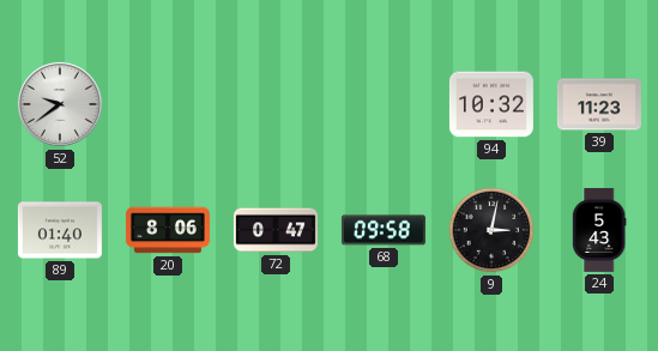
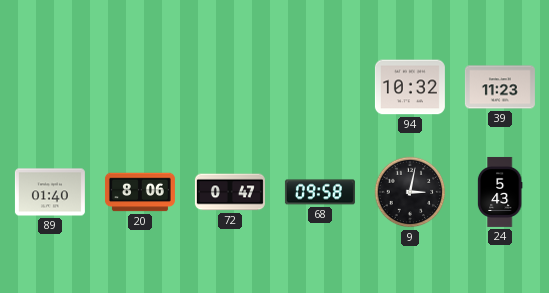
52: 9:39 -> none
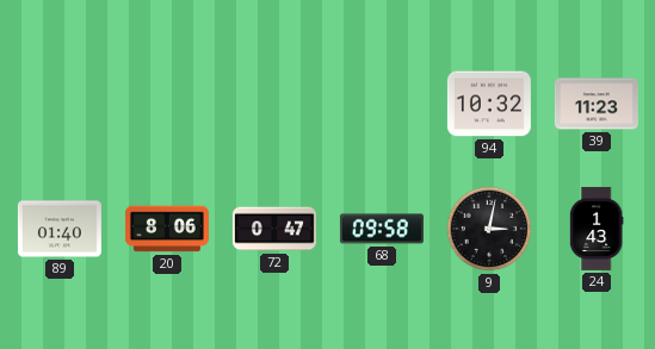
24: 5:43 -> 1:43
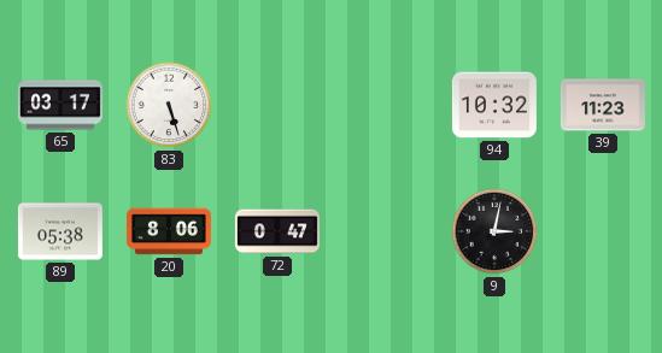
65: none -> 03:17
83: none -> 5:27
89: 01:40 -> 05:38
68: 09:58 -> none
24: 1:43 -> none
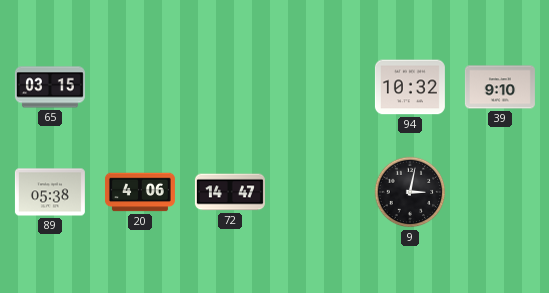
65: 03:17 -> 03:15
83: 5:27 -> none
39: 11:23 -> 9:10
20: 8:06 -> 4:06
72: 0:47 -> 14:47
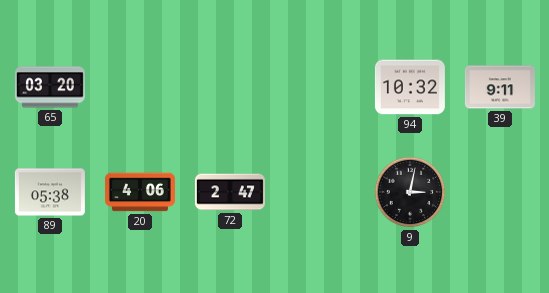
65: 03:15 -> 03:20
39: 9:10 -> 9:11
72: 14:47 -> 2:47
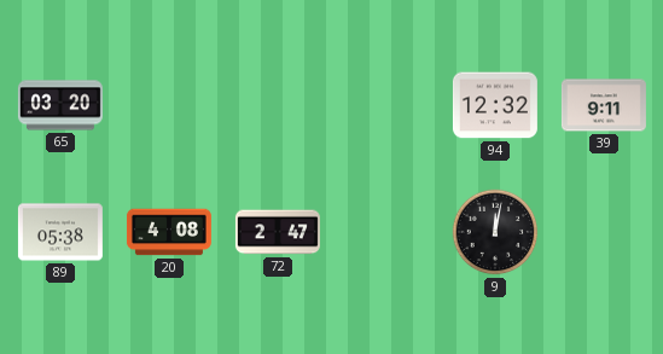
94: 10:32 -> 12:32
20: 4:06 -> 4:08
9: 3:02 -> 12:02
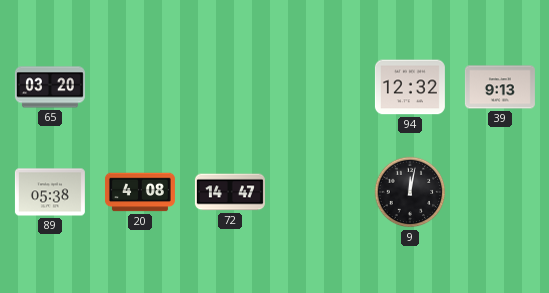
39: 9:11 -> 9:13
72: 2:47 -> 14:47
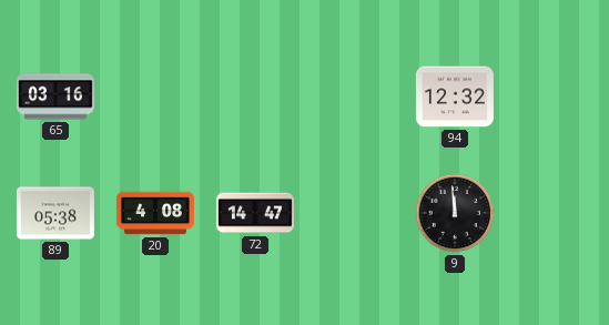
65: 03:20 -> 03:16
39: 9:13 -> none
9: 12:02 -> 11:59
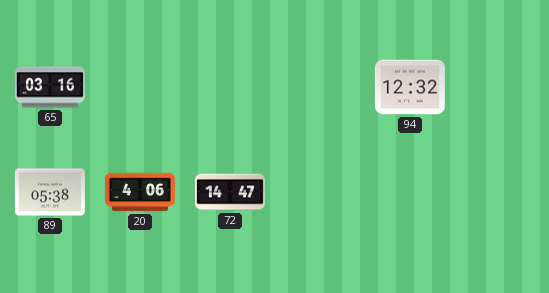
20: 4:08 -> 4:06
9: 11:59 -> none
